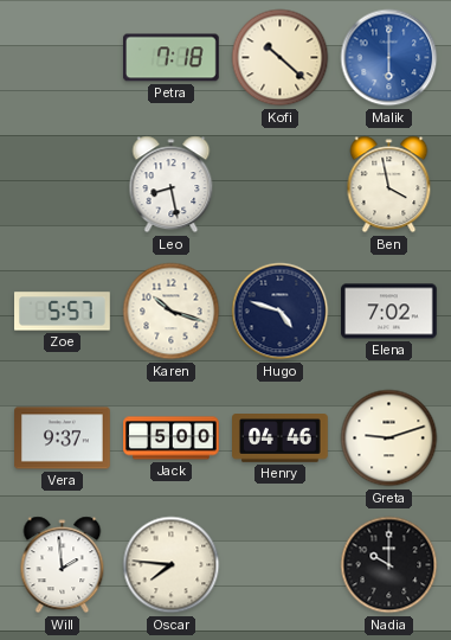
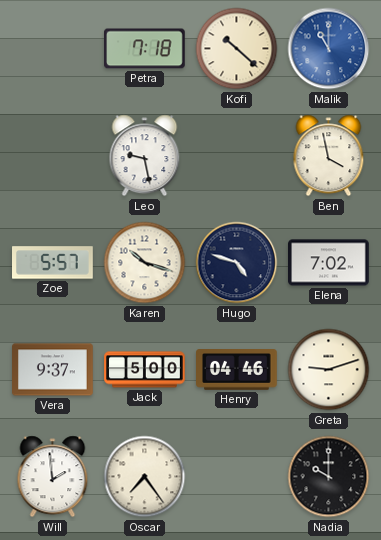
Malik: 6:00 -> 11:00
Leo: 8:28 -> 9:28
Oscar: 7:46 -> 7:24
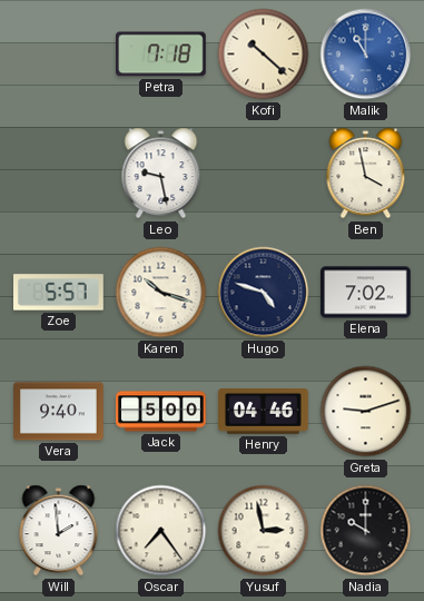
Vera: 9:37 -> 9:40
Yusuf: none -> 2:58
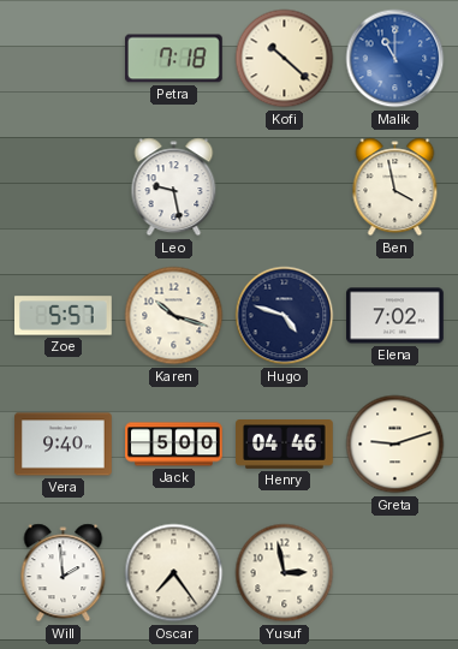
Nadia: 10:00 -> none
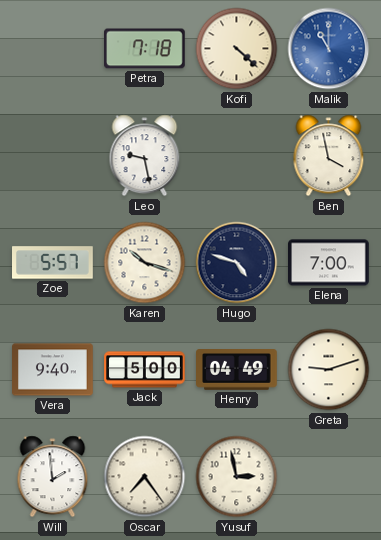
Kofi: 10:22 -> 4:22
Elena: 7:02 -> 7:00
Henry: 04:46 -> 04:49
